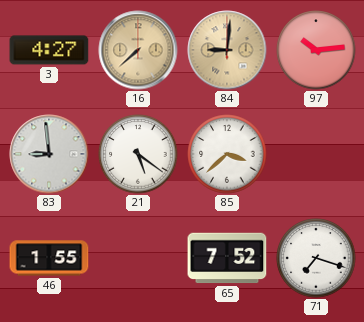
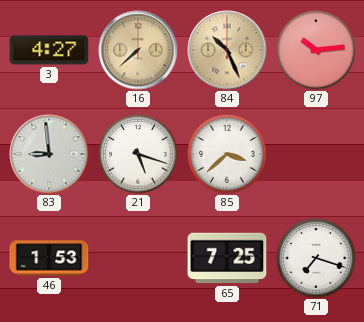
84: 9:01 -> 10:26
21: 5:21 -> 5:18
46: 1:55 -> 1:53
65: 7:52 -> 7:25
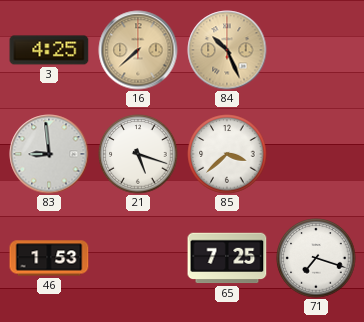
3: 4:27 -> 4:25
97: 10:14 -> none
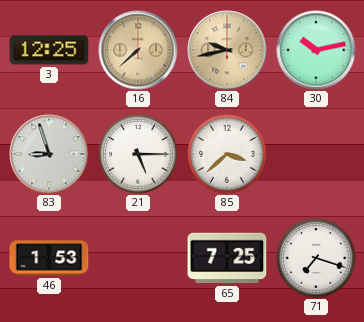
3: 4:25 -> 12:25
84: 10:26 -> 9:43
30: none -> 10:13
83: 8:59 -> 8:57
21: 5:18 -> 5:15
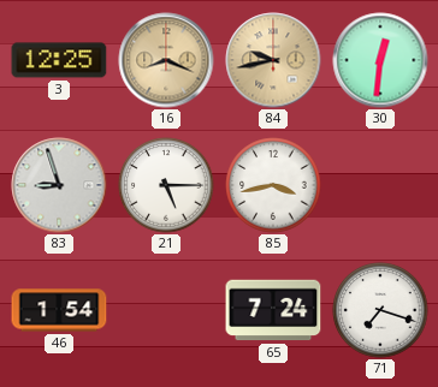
16: 7:38 -> 8:19
30: 10:13 -> 12:31
85: 3:38 -> 3:43
46: 1:53 -> 1:54
65: 7:25 -> 7:24
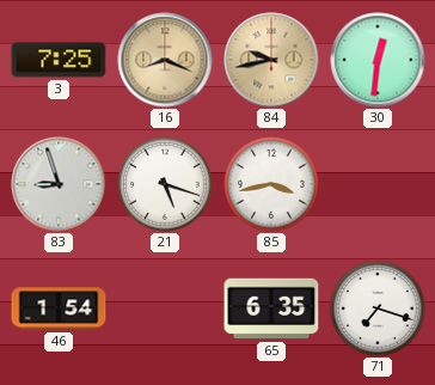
3: 12:25 -> 7:25
21: 5:15 -> 5:18
65: 7:24 -> 6:35
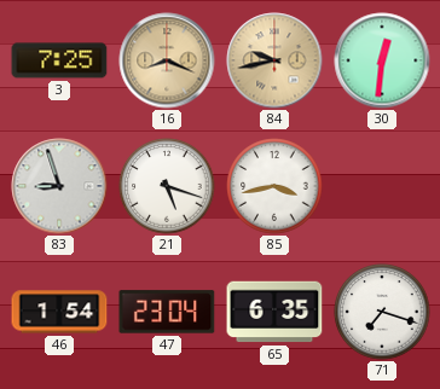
47: none -> 23:04
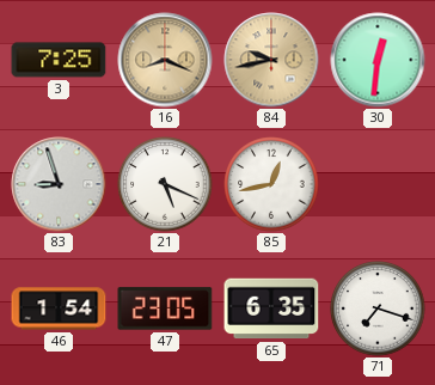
21: 5:18 -> 5:19
85: 3:43 -> 12:43
47: 23:04 -> 23:05
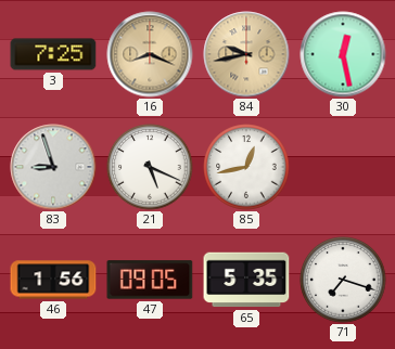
30: 12:31 -> 12:28
46: 1:54 -> 1:56
47: 23:05 -> 09:05
65: 6:35 -> 5:35
